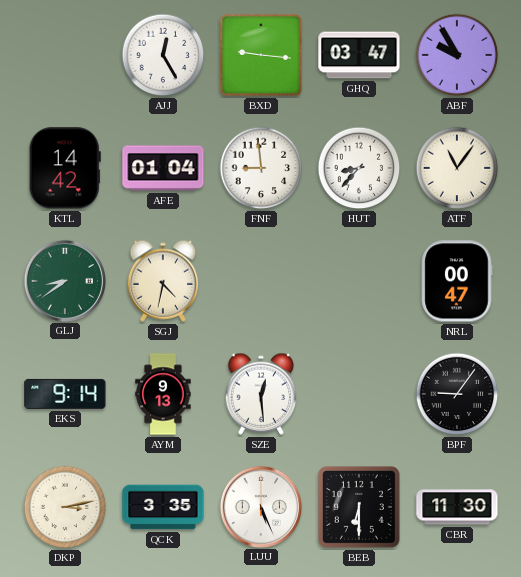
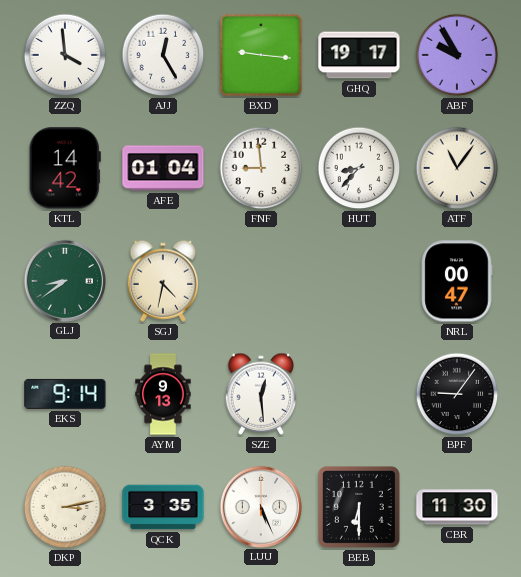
ZZQ: none -> 3:59
GHQ: 03:47 -> 19:17
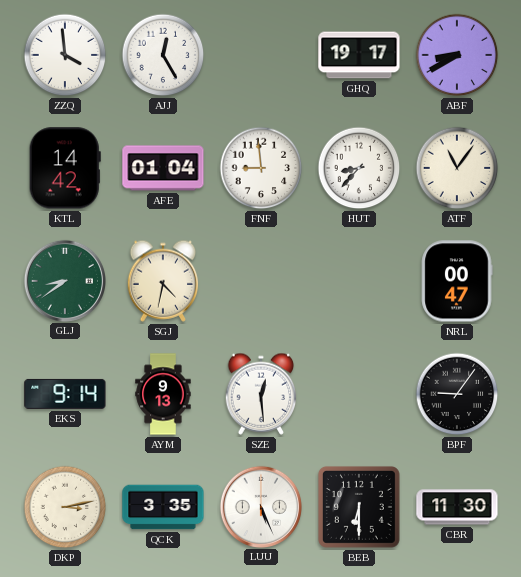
BXD: 9:16 -> none
ABF: 9:55 -> 8:40
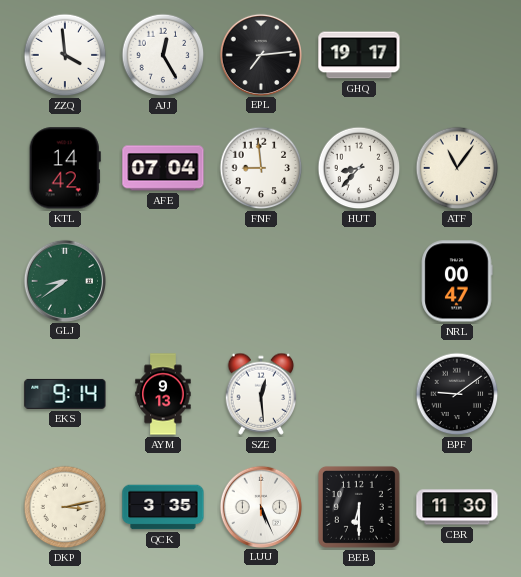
EPL: none -> 7:14
ABF: 8:40 -> none
AFE: 01:04 -> 07:04
SGJ: 4:32 -> none
BPF: 9:06 -> 9:09
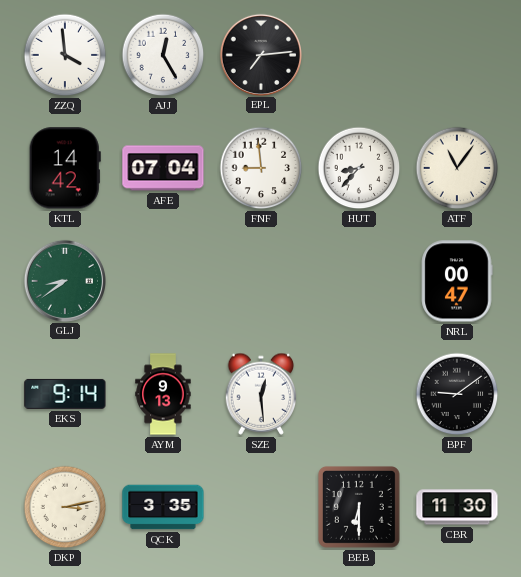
GHQ: 19:17 -> none
LUU: 5:26 -> none
